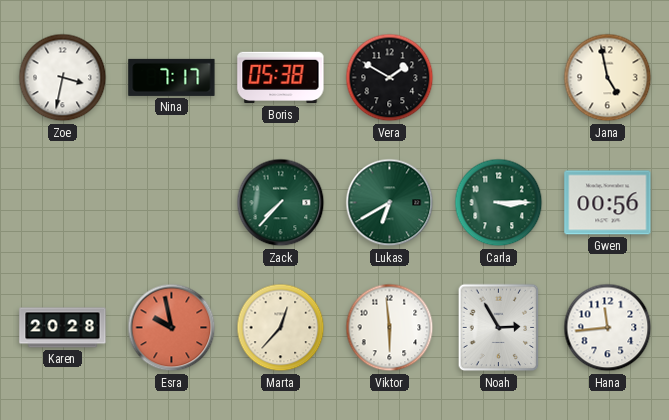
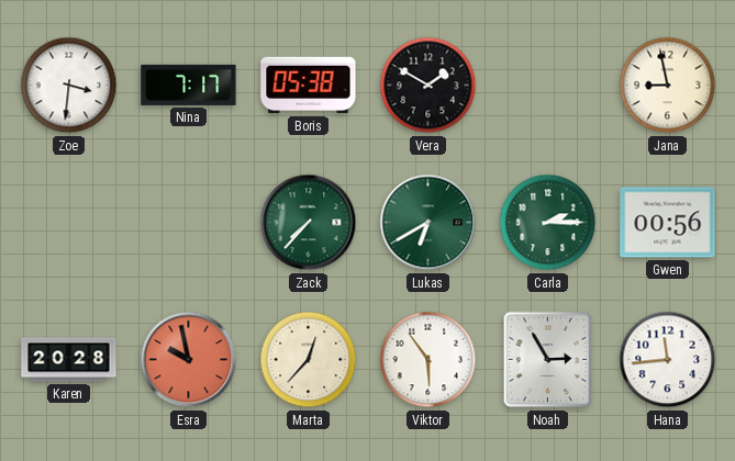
Zoe: 3:32 -> 3:31
Jana: 4:58 -> 8:58
Carla: 3:15 -> 2:15
Viktor: 5:59 -> 5:54
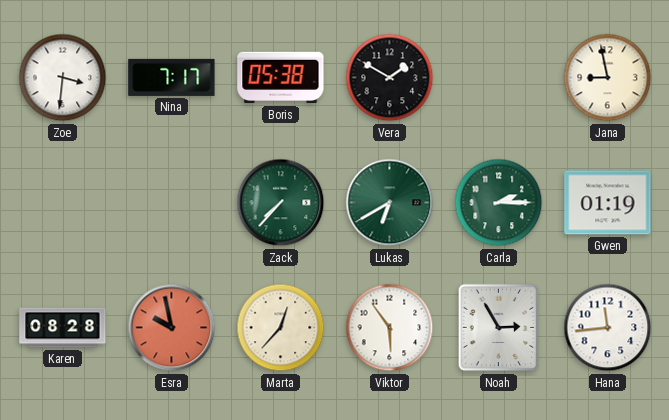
Gwen: 00:56 -> 01:19
Karen: 20:28 -> 08:28
